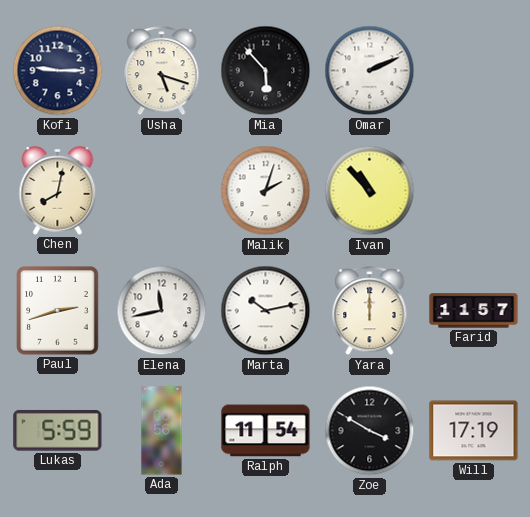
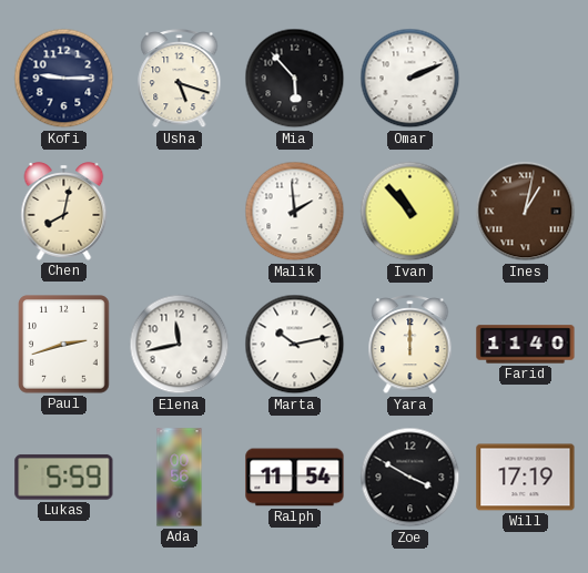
Malik: 2:03 -> 1:59
Ines: none -> 1:02
Farid: 11:57 -> 11:40
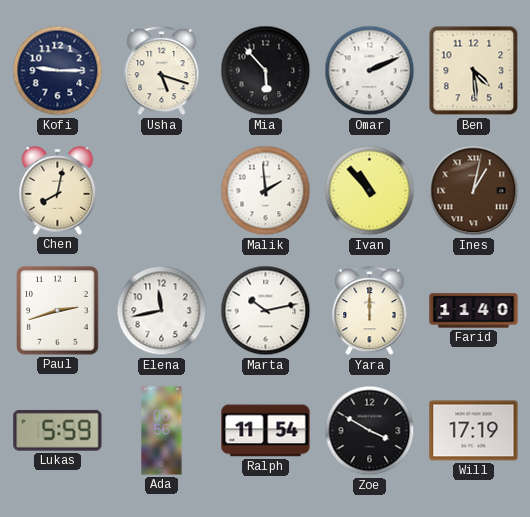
Ben: none -> 4:29
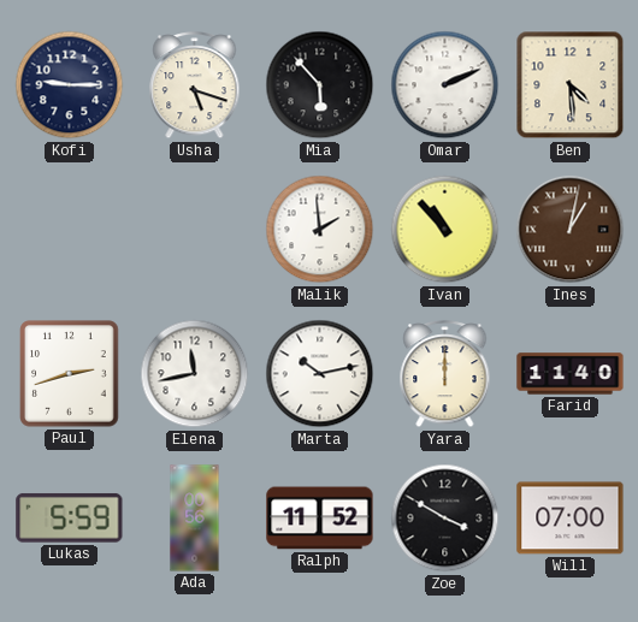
Chen: 8:02 -> none
Ralph: 11:54 -> 11:52
Will: 17:19 -> 07:00
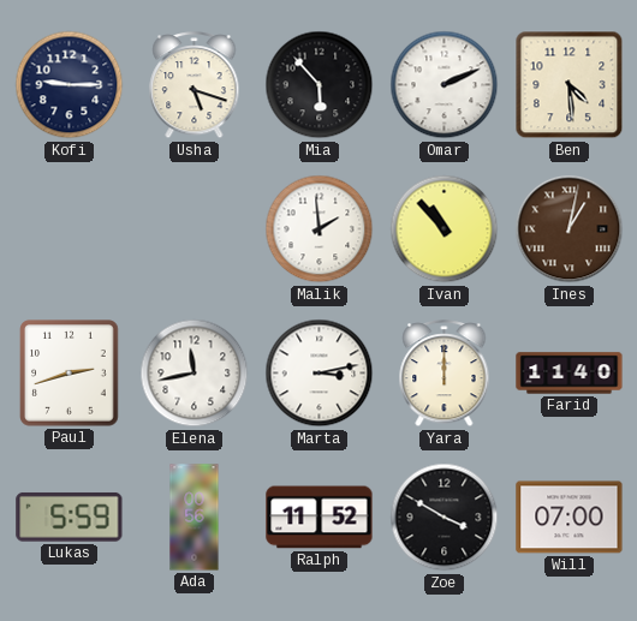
Marta: 10:13 -> 3:13
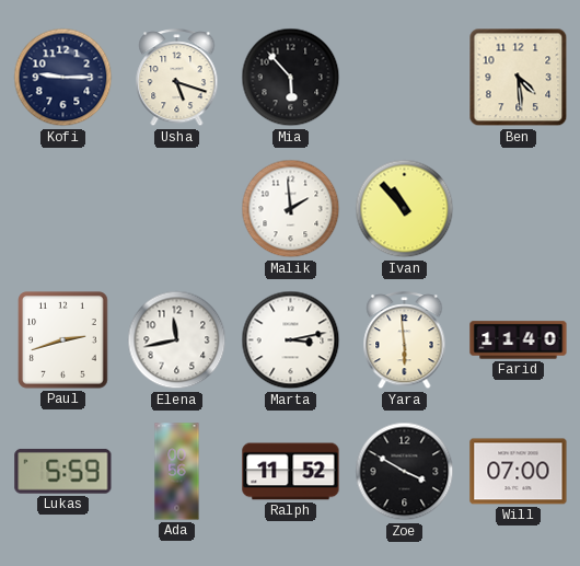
Omar: 2:11 -> none
Ines: 1:02 -> none
Yara: 12:00 -> 5:59
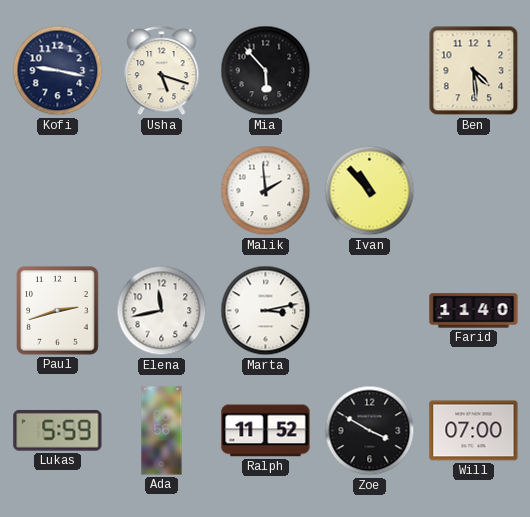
Kofi: 9:15 -> 9:17
Yara: 5:59 -> none
